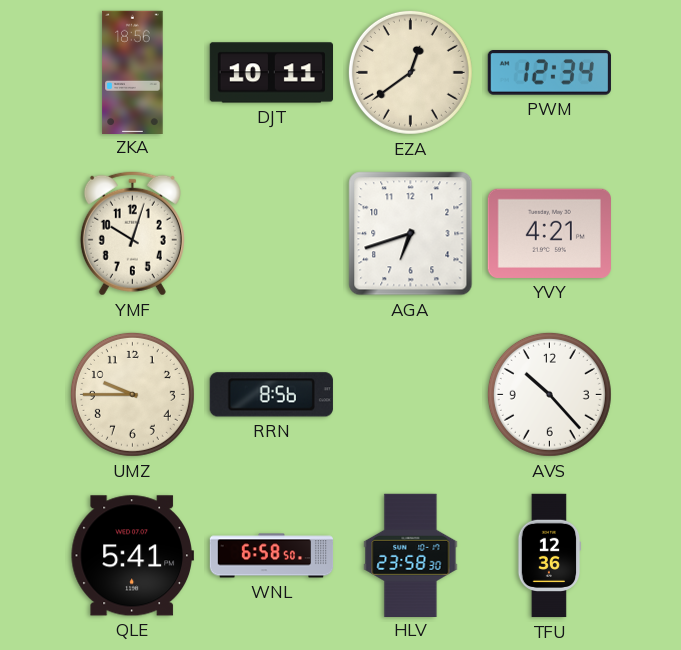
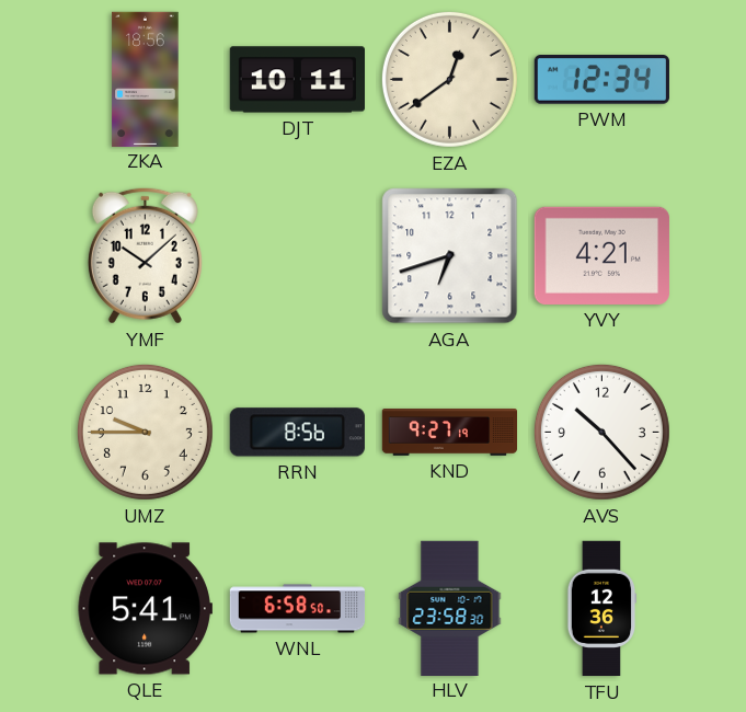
YMF: 10:03 -> 10:08
KND: none -> 9:27
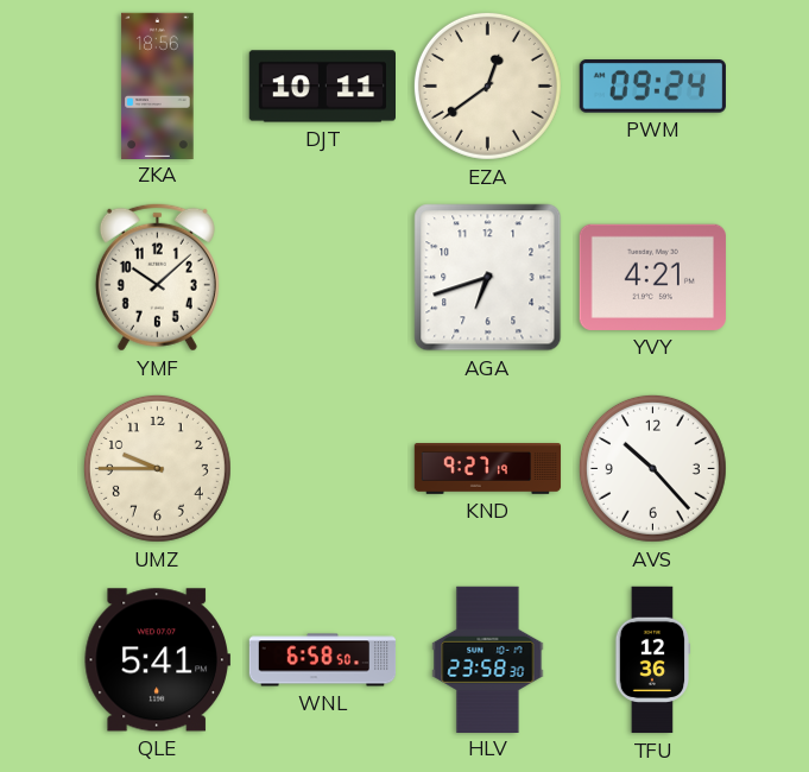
PWM: 12:34 -> 09:24
RRN: 8:56 -> none
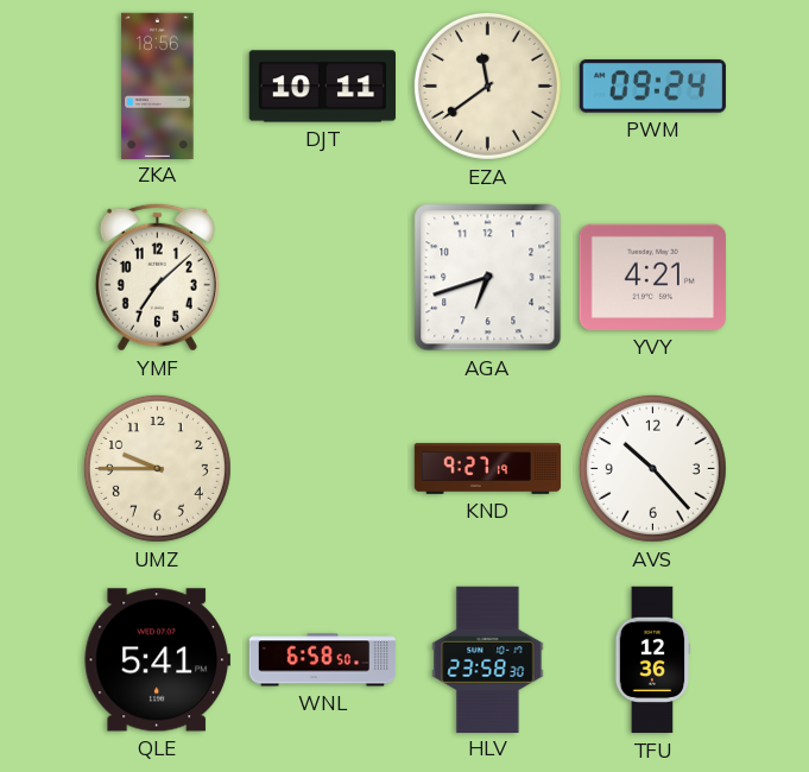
EZA: 12:39 -> 11:39
YMF: 10:08 -> 7:08
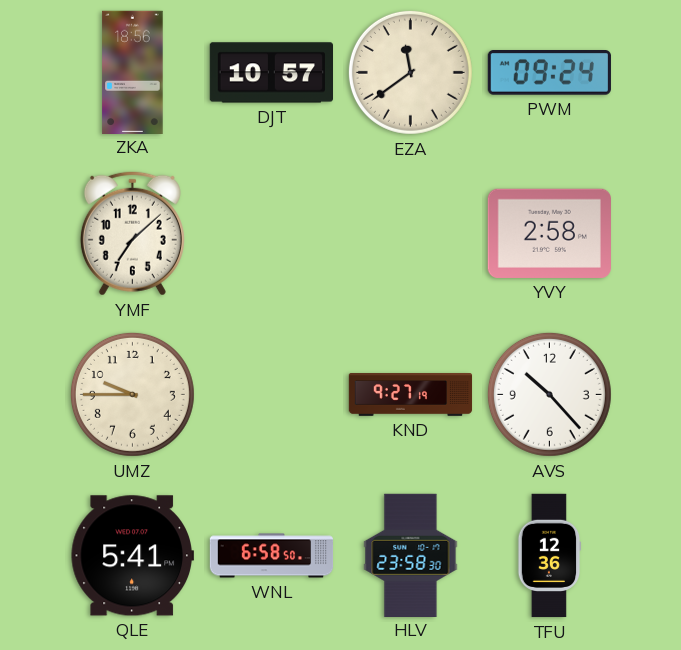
DJT: 10:11 -> 10:57
AGA: 6:42 -> none
YVY: 4:21 -> 2:58
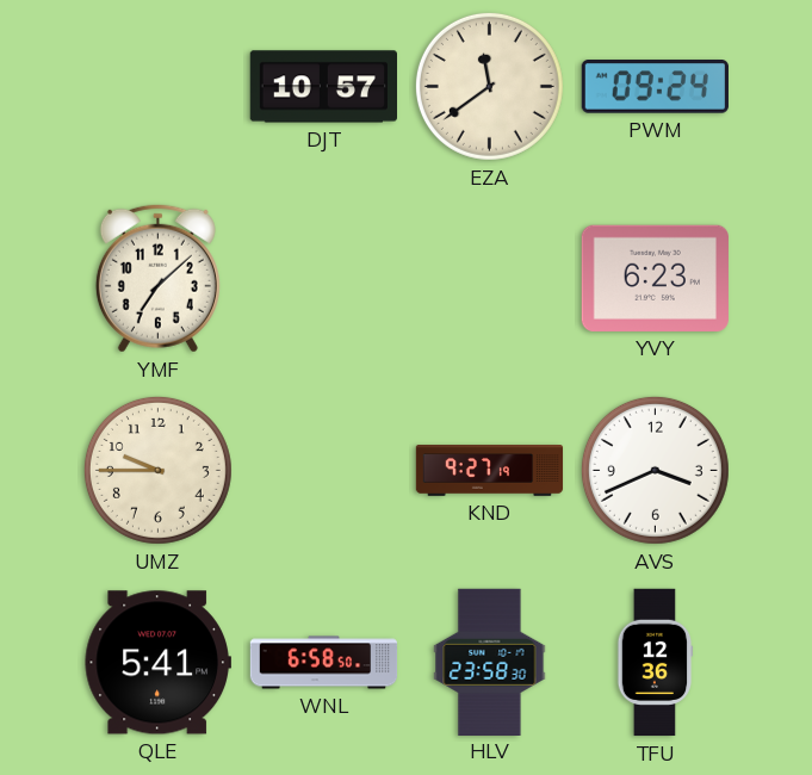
ZKA: 18:56 -> none
YVY: 2:58 -> 6:23
AVS: 10:23 -> 3:41
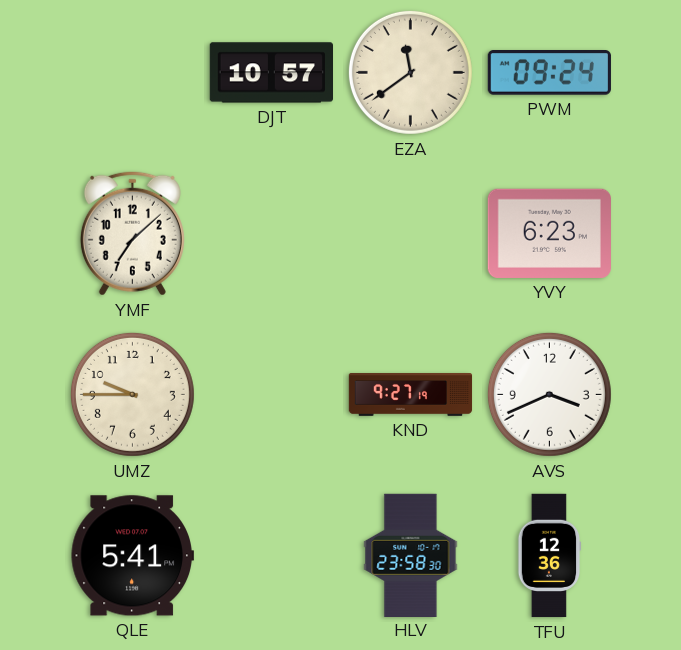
WNL: 6:58 -> none
